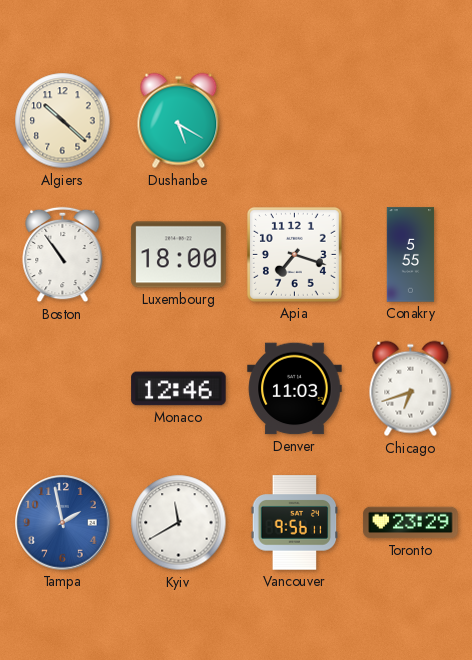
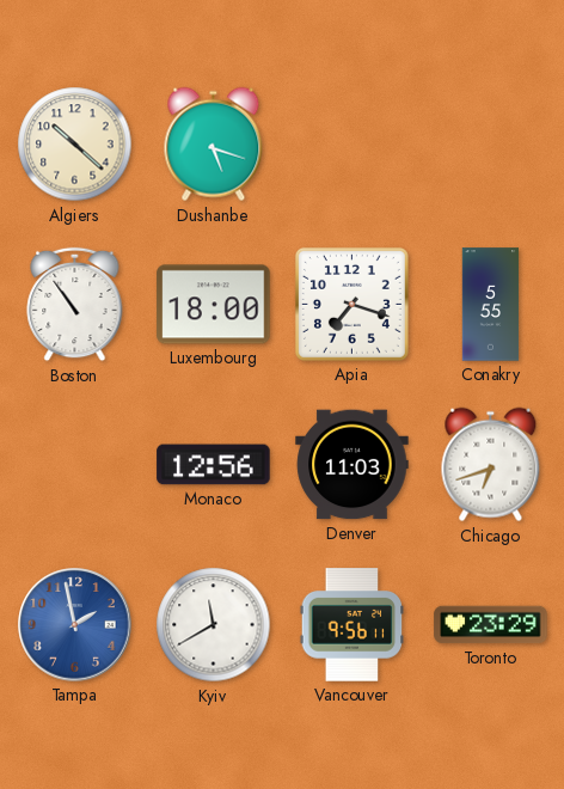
Dushanbe: 5:20 -> 5:18
Monaco: 12:46 -> 12:56
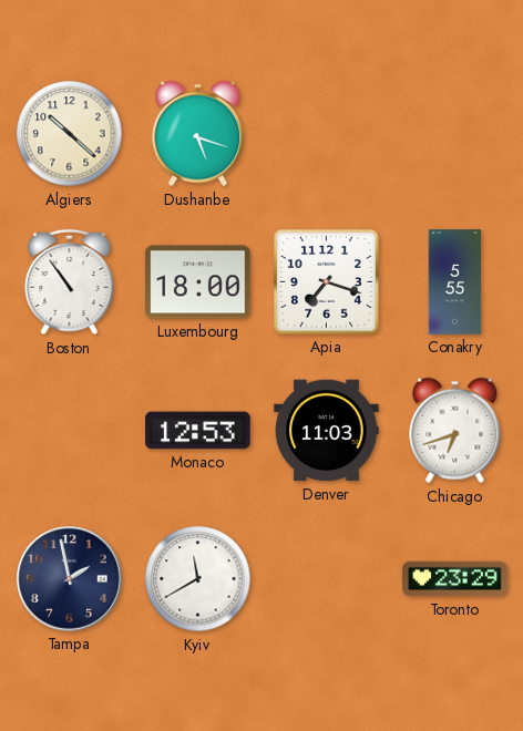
Monaco: 12:56 -> 12:53
Tampa dial: blue -> navy
Vancouver: 9:56 -> none
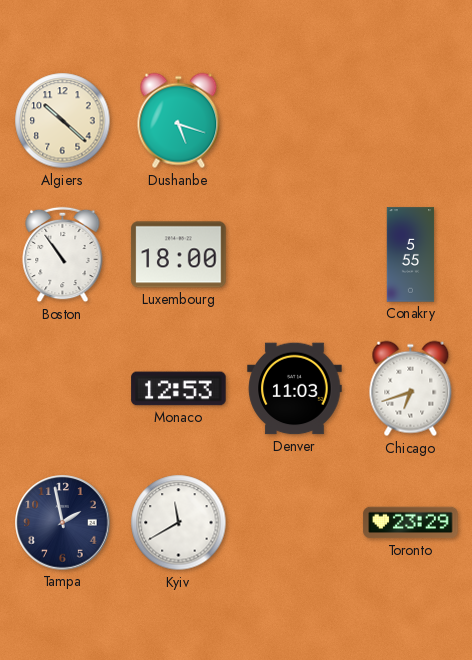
Apia: 7:18 -> none
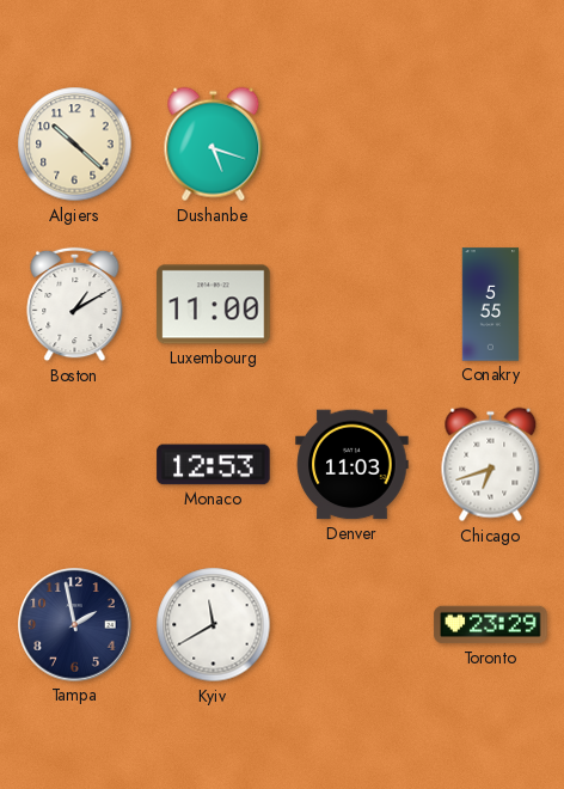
Boston: 10:54 -> 1:10
Luxembourg: 18:00 -> 11:00
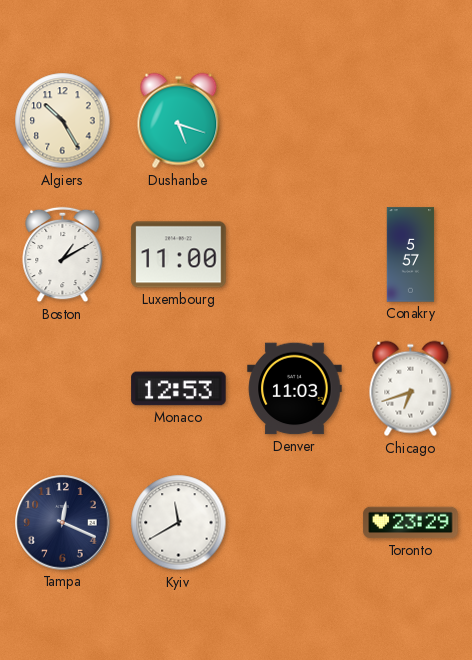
Algiers: 10:22 -> 10:25
Conakry: 5:55 -> 5:57
Tampa: 1:58 -> 12:19
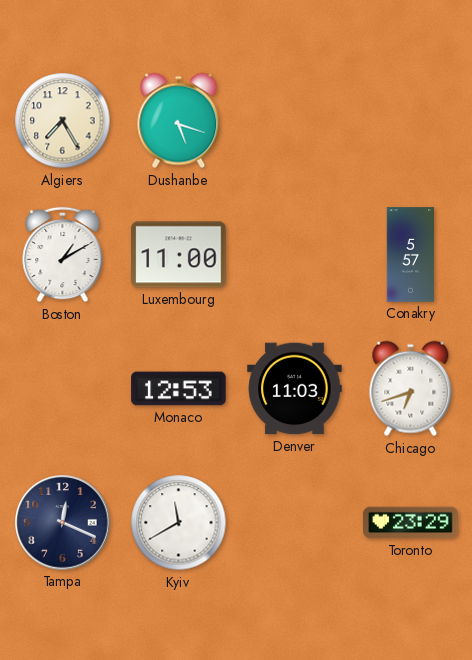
Algiers: 10:25 -> 7:25
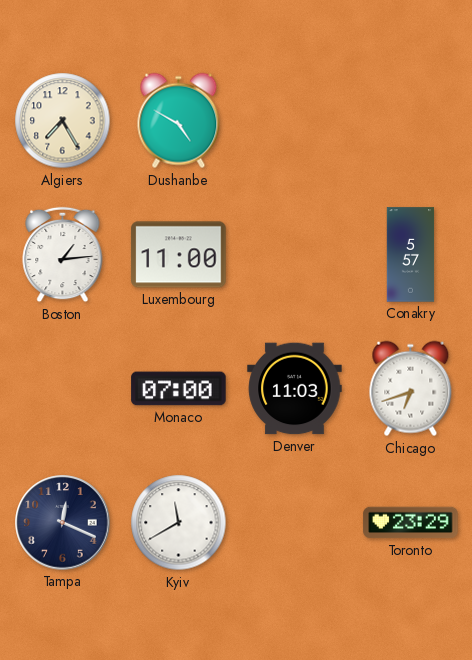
Dushanbe: 5:18 -> 4:50
Boston: 1:10 -> 1:14
Monaco: 12:53 -> 07:00
